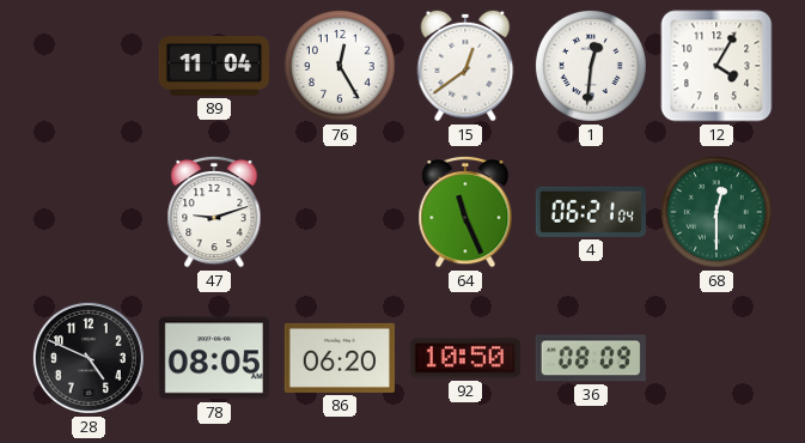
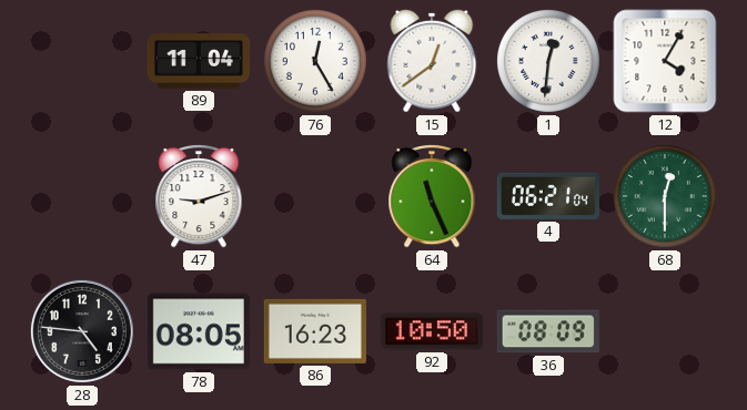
28: 4:49 -> 4:46
86: 06:20 -> 16:23
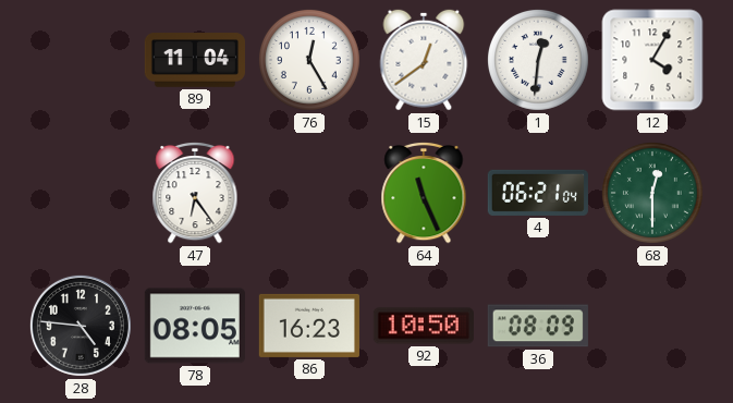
47: 9:12 -> 6:24
